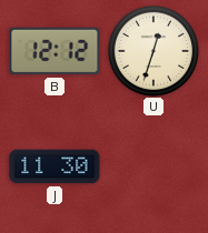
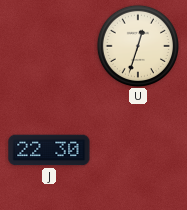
B: 12:12 -> none
J: 11:30 -> 22:30
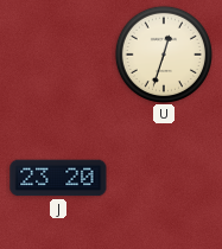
J: 22:30 -> 23:20
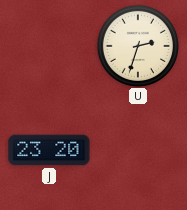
U: 12:33 -> 2:33
